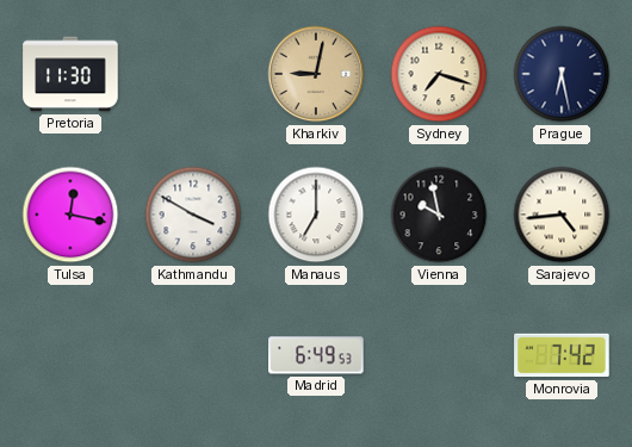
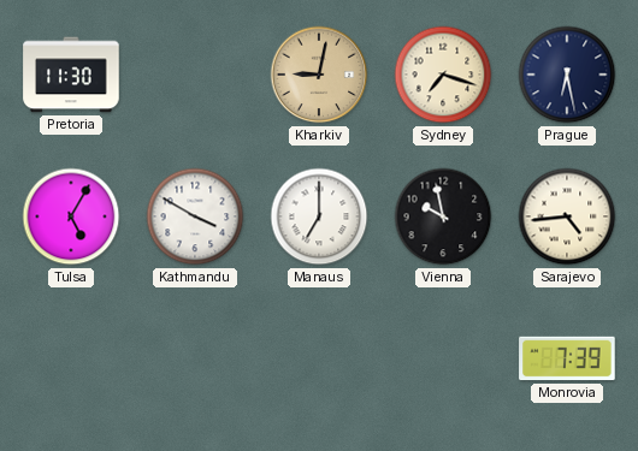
Tulsa: 12:17 -> 5:05
Madrid: 6:49 -> none
Monrovia: 7:42 -> 7:39
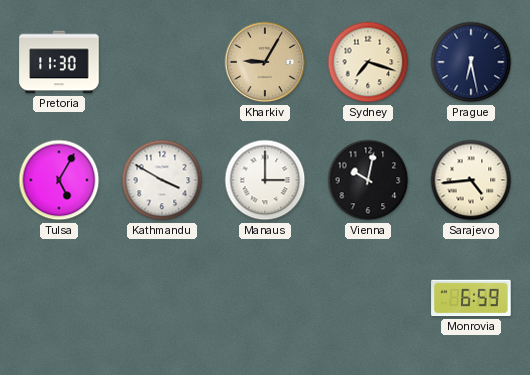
Kharkiv: 9:02 -> 9:05
Manaus: 7:00 -> 3:00
Vienna: 9:58 -> 10:02
Monrovia: 7:39 -> 6:59
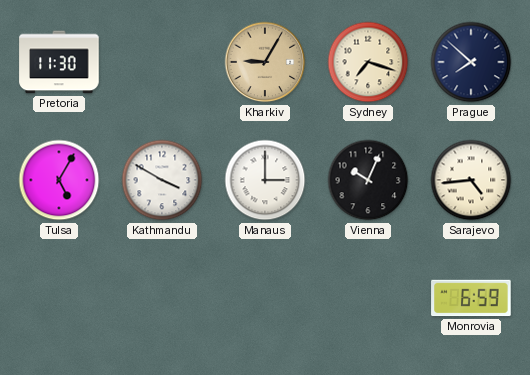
Prague: 6:28 -> 7:52
Vienna: 10:02 -> 10:04
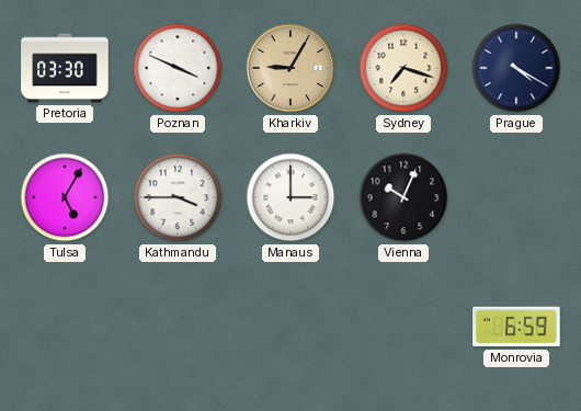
Pretoria: 11:30 -> 03:30
Poznan: none -> 3:49
Prague: 7:52 -> 4:20
Kathmandu: 3:50 -> 3:45
Sarajevo: 4:44 -> none
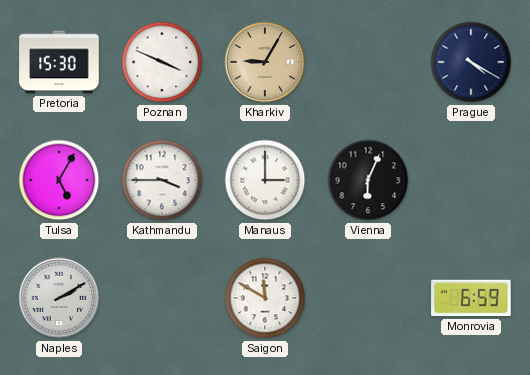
Pretoria: 03:30 -> 15:30
Sydney: 7:18 -> none
Vienna: 10:04 -> 6:04
Naples: none -> 2:10
Saigon: none -> 11:50
